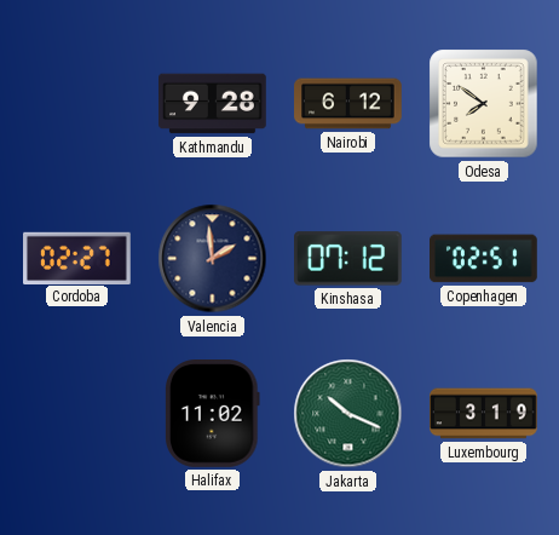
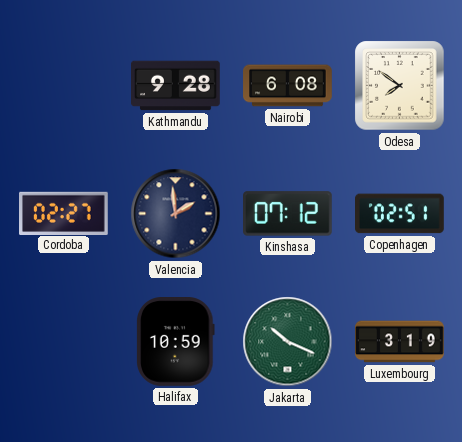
Nairobi: 6:12 -> 6:08
Halifax: 11:02 -> 10:59
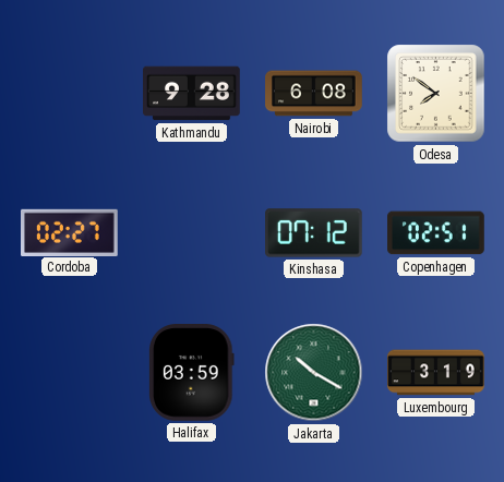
Valencia: 1:59 -> none
Halifax: 10:59 -> 03:59
Jakarta: 10:19 -> 10:20
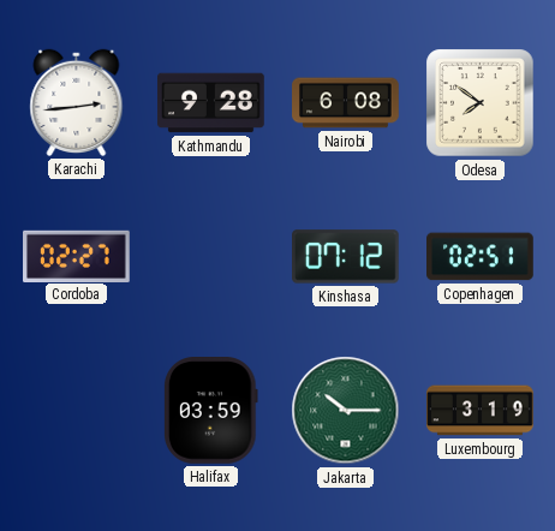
Karachi: none -> 2:44
Jakarta: 10:20 -> 10:15
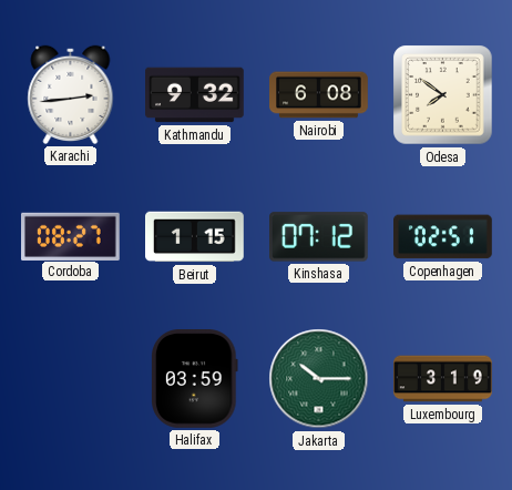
Kathmandu: 9:28 -> 9:32
Cordoba: 02:27 -> 08:27
Beirut: none -> 1:15
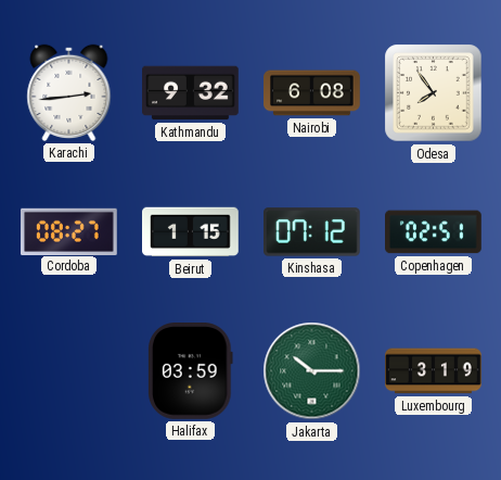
Odesa: 7:51 -> 7:54
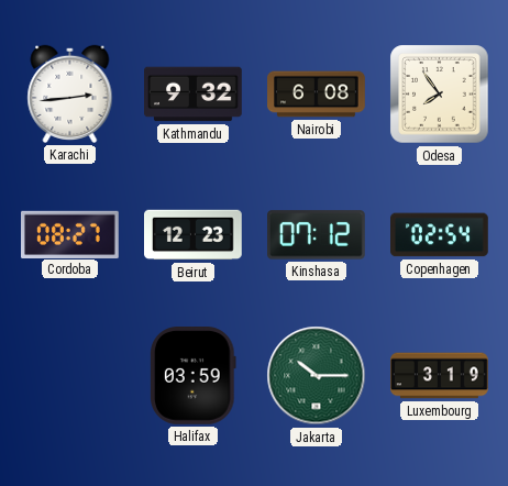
Beirut: 1:15 -> 12:23
Copenhagen: 02:51 -> 02:54
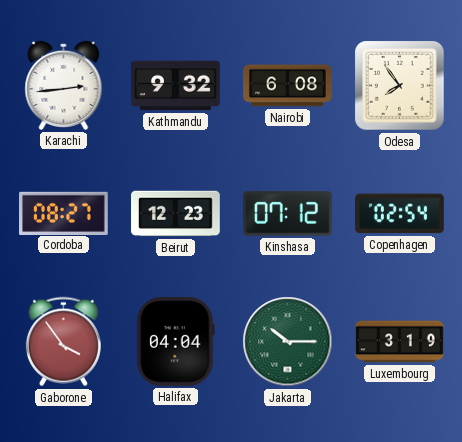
Gaborone: none -> 3:54
Halifax: 03:59 -> 04:04
